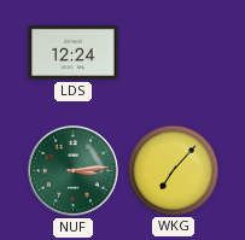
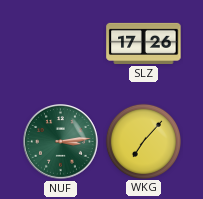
LDS: 12:24 -> none
SLZ: none -> 17:26
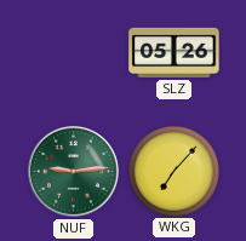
SLZ: 17:26 -> 05:26
NUF: 3:14 -> 9:14
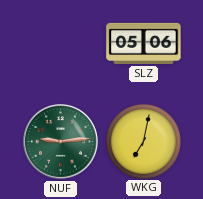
SLZ: 05:26 -> 05:06
WKG: 7:07 -> 7:02
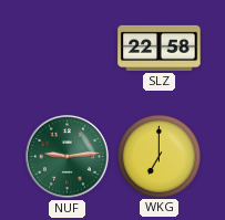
SLZ: 05:06 -> 22:58
WKG: 7:02 -> 7:00
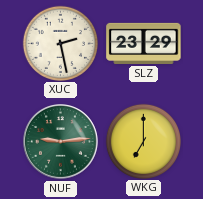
XUC: none -> 2:28
SLZ: 22:58 -> 23:29
